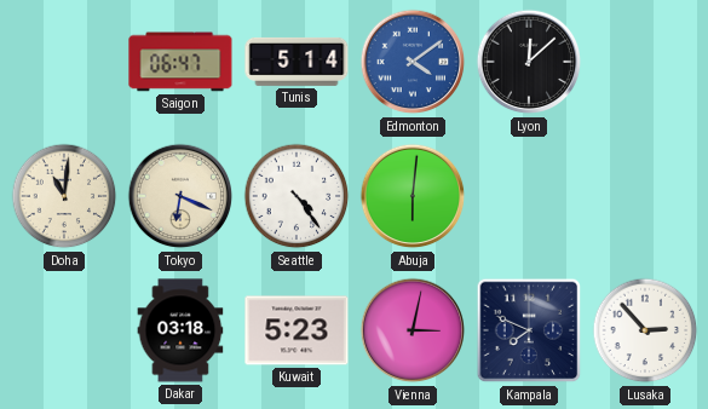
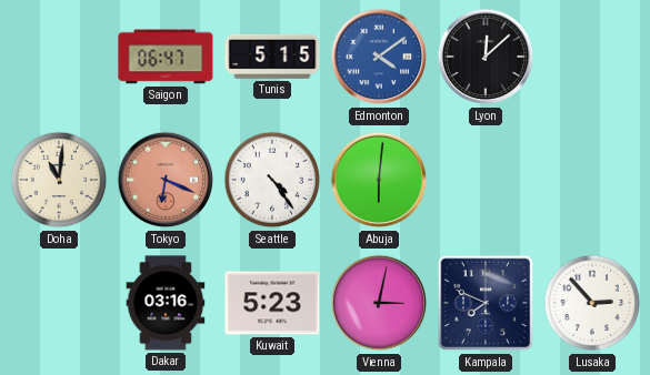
Tunis: 5:14 -> 5:15
Tokyo dial: cream -> salmon
Dakar: 03:18 -> 03:16
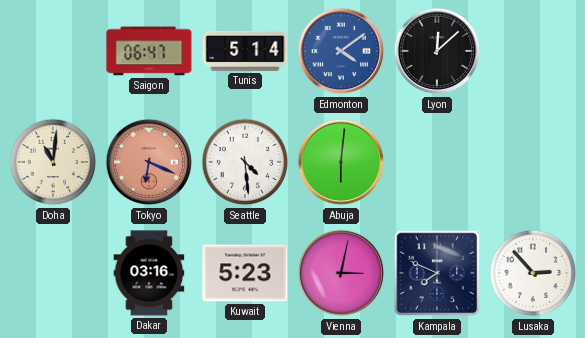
Tunis: 5:15 -> 5:14
Seattle: 4:24 -> 4:29
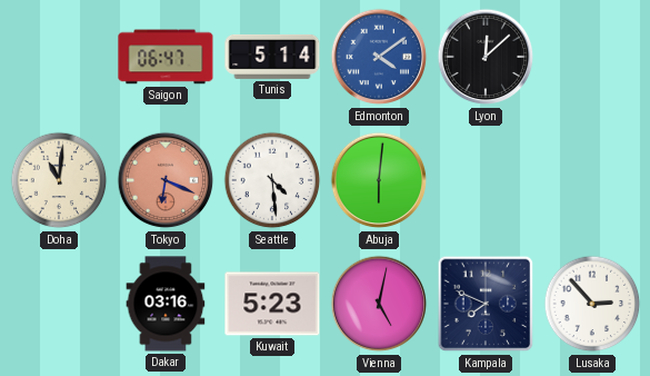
Vienna: 3:02 -> 5:02
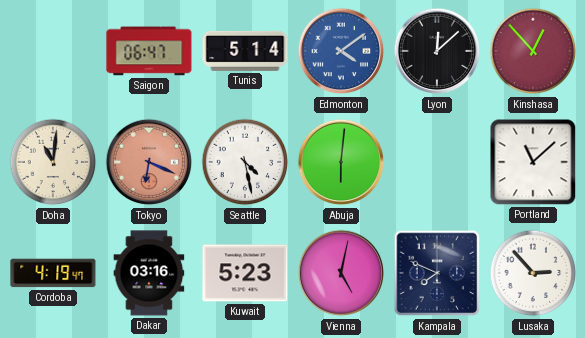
Kinshasa: none -> 12:53
Seattle: 4:29 -> 4:28
Portland: none -> 11:08
Cordoba: none -> 4:19
